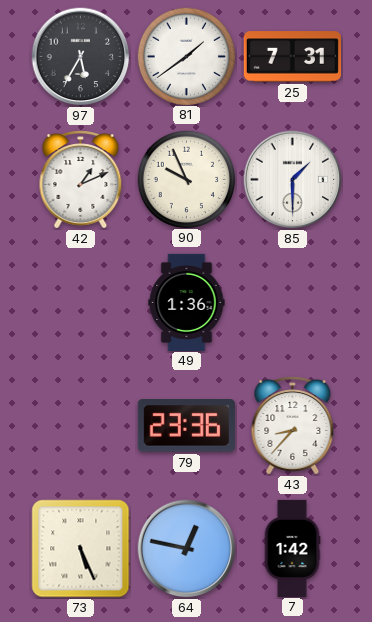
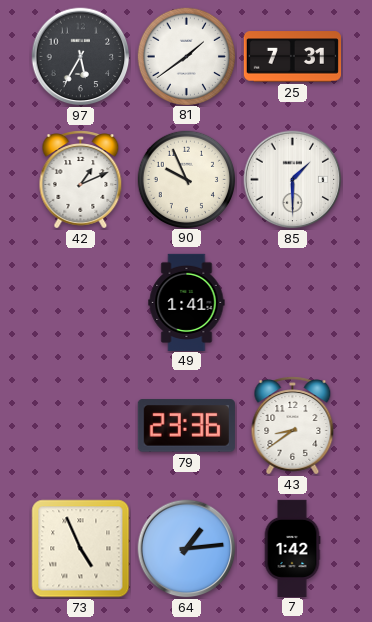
49: 1:36 -> 1:41
43: 8:37 -> 8:39
73: 5:26 -> 4:56
64: 12:47 -> 1:14
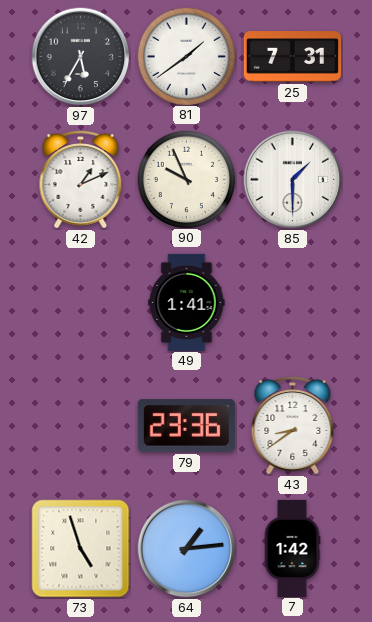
73: 4:56 -> 4:57
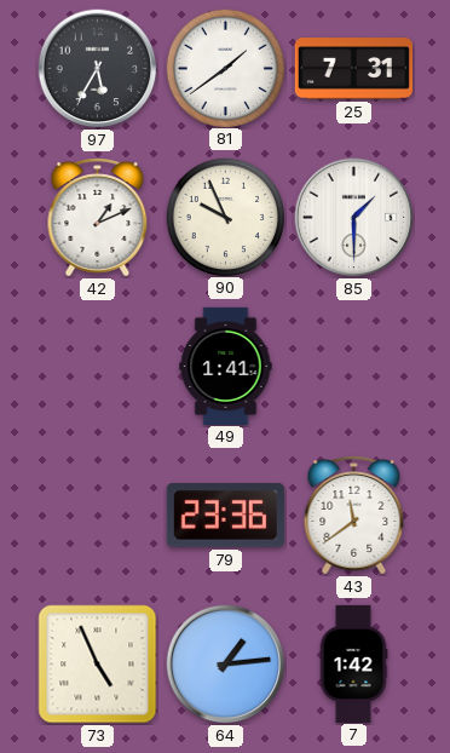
43: 8:39 -> 11:39
73: 4:57 -> 4:56
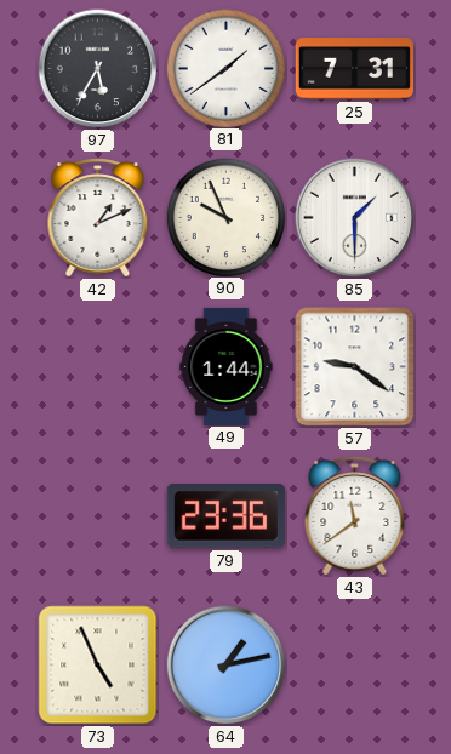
49: 1:41 -> 1:44
57: none -> 9:21
64: 1:14 -> 1:13
7: 1:42 -> none
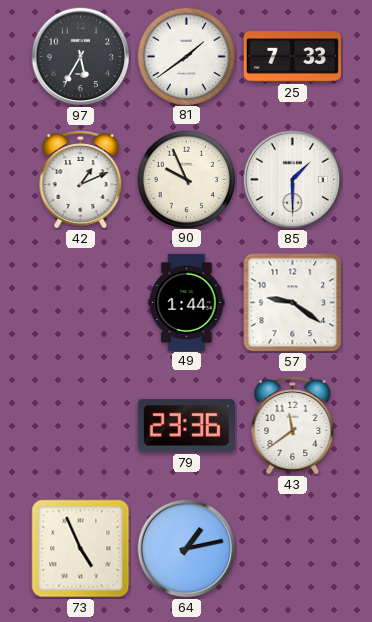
25: 7:31 -> 7:33
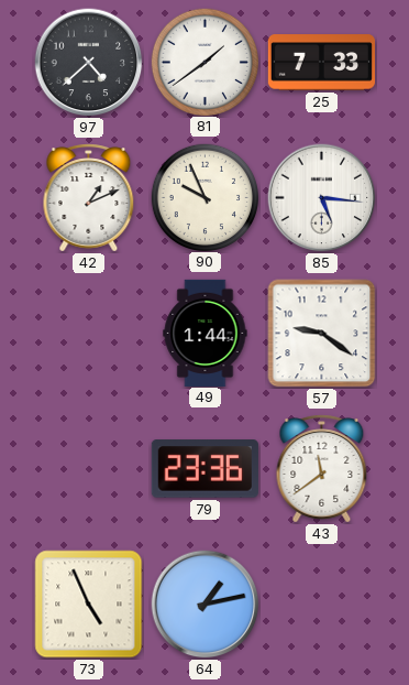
97: 5:35 -> 4:38
85: 1:30 -> 5:16
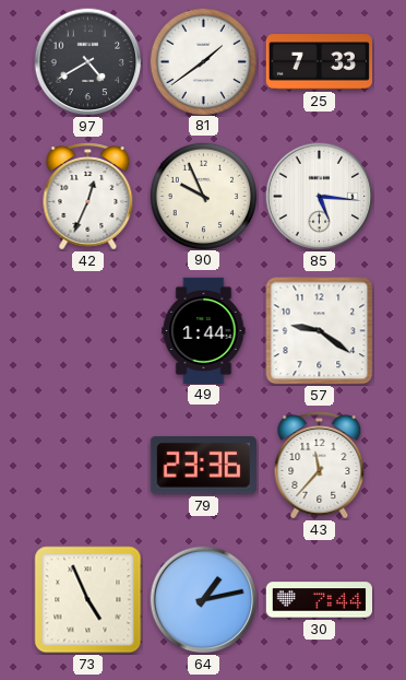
97: 4:38 -> 4:40
42: 1:11 -> 12:34
43: 11:39 -> 11:37
30: none -> 7:44
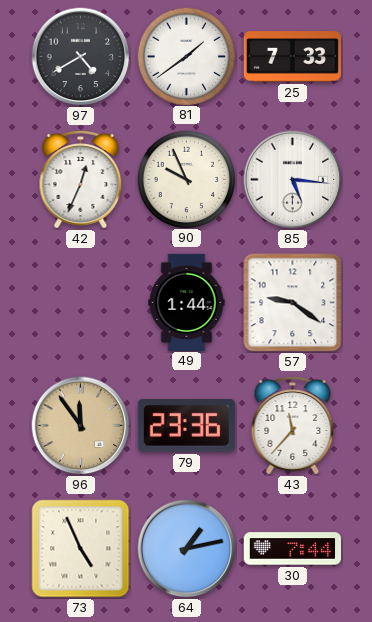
96: none -> 11:54
